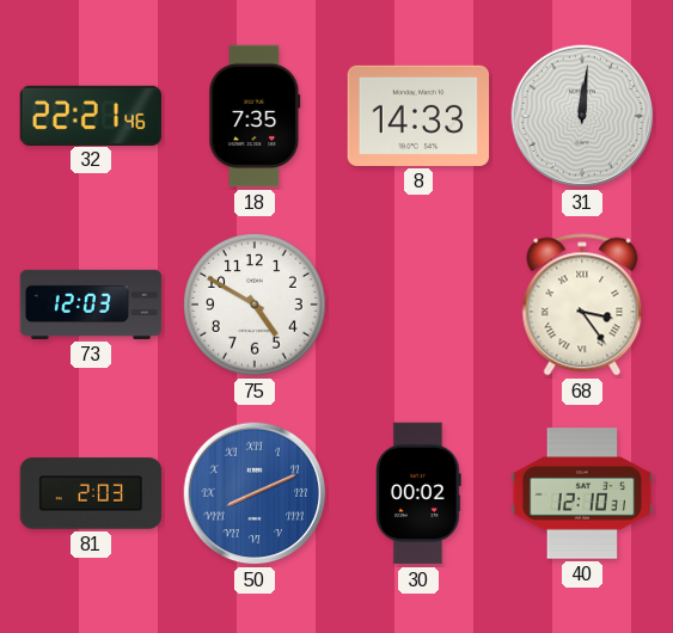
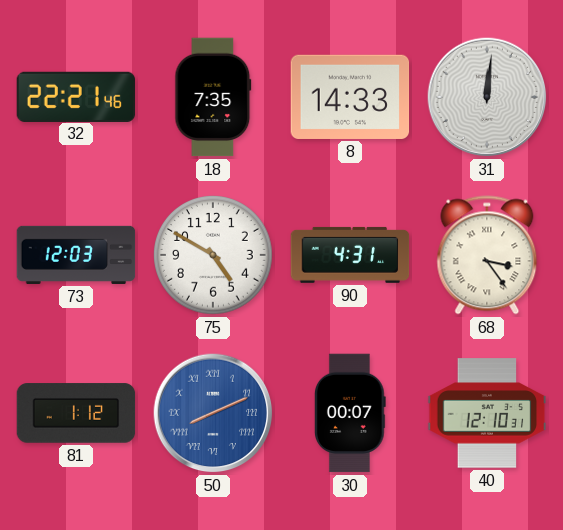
90: none -> 4:31
81: 2:03 -> 1:12
30: 00:02 -> 00:07
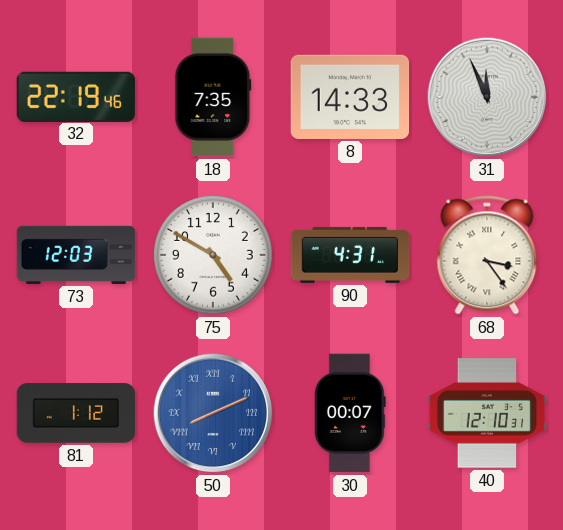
32: 22:21 -> 22:19
31: 12:01 -> 11:56
